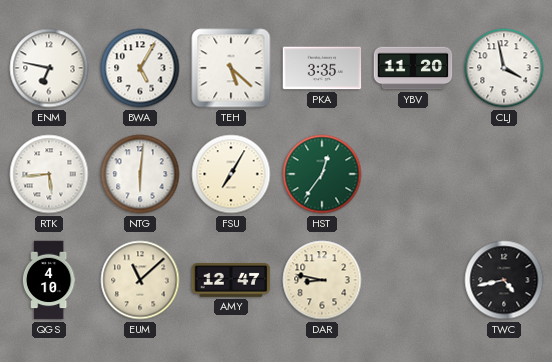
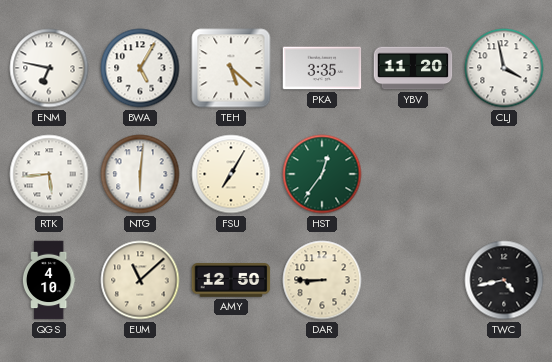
AMY: 12:47 -> 12:50
DAR: 8:47 -> 8:45
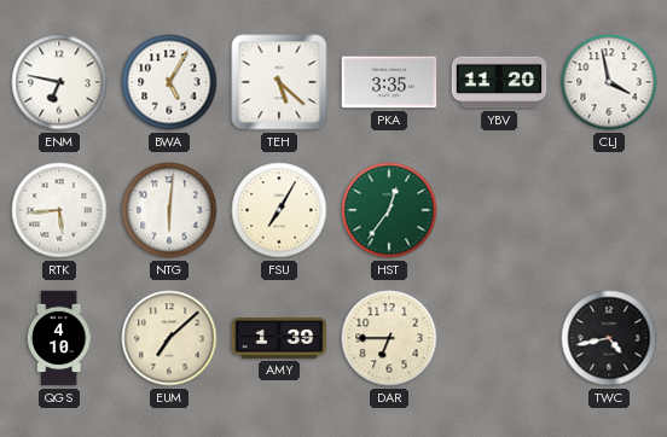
EUM: 11:08 -> 7:08
AMY: 12:50 -> 1:39
DAR: 8:45 -> 6:45
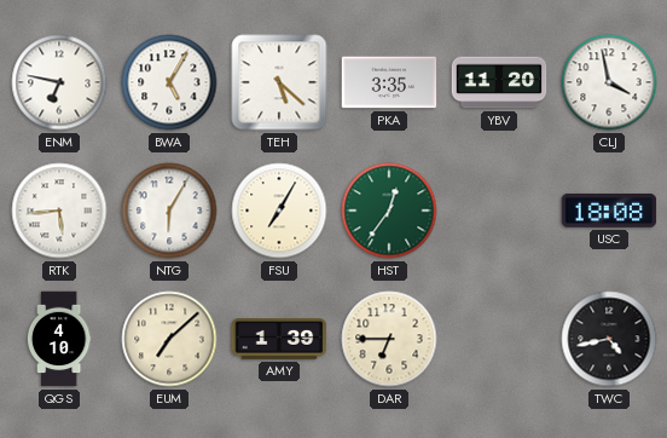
NTG: 6:01 -> 6:05
USC: none -> 18:08
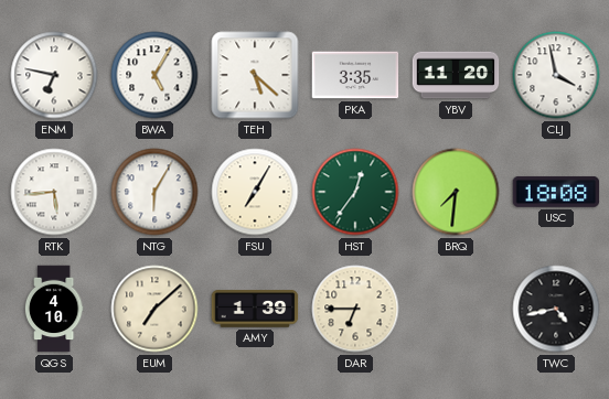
BRQ: none -> 7:31
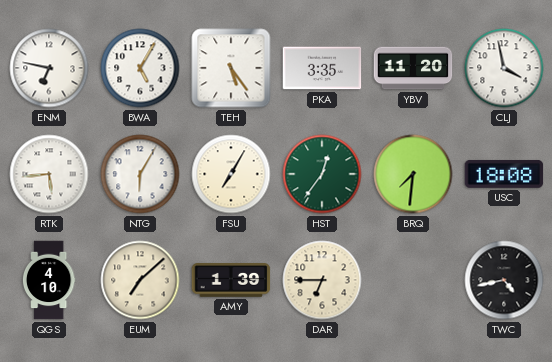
TEH: 5:22 -> 5:24
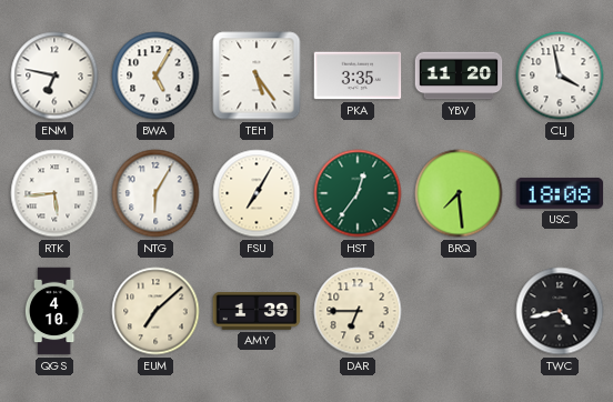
BRQ: 7:31 -> 7:29
